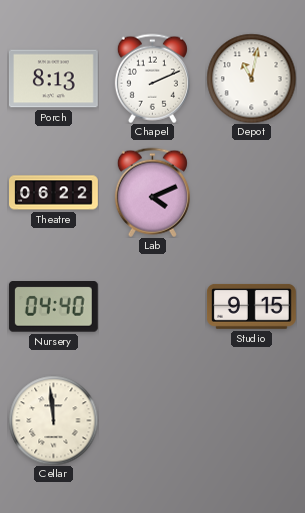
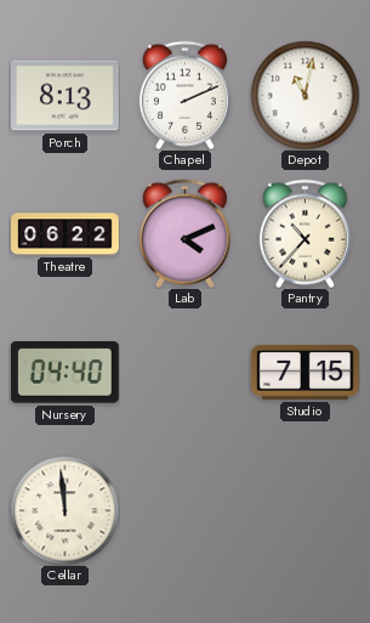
Pantry: none -> 10:37
Studio: 9:15 -> 7:15
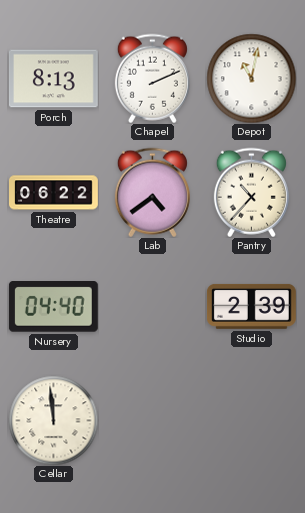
Lab: 4:11 -> 4:39
Studio: 7:15 -> 2:39
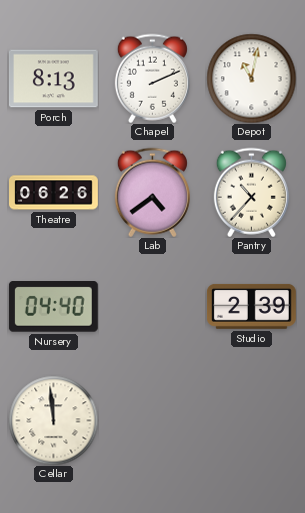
Theatre: 06:22 -> 06:26
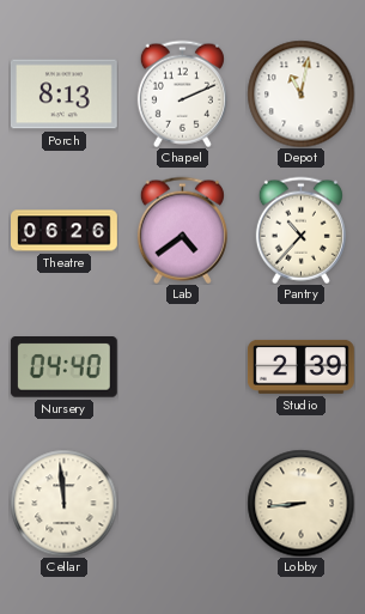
Lobby: none -> 8:44
